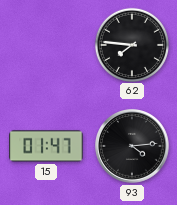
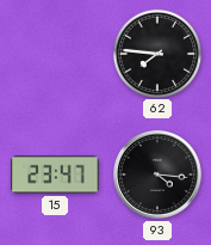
15: 01:47 -> 23:47
93: 4:14 -> 4:16
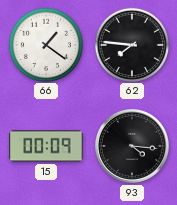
66: none -> 1:21
15: 23:47 -> 00:09
